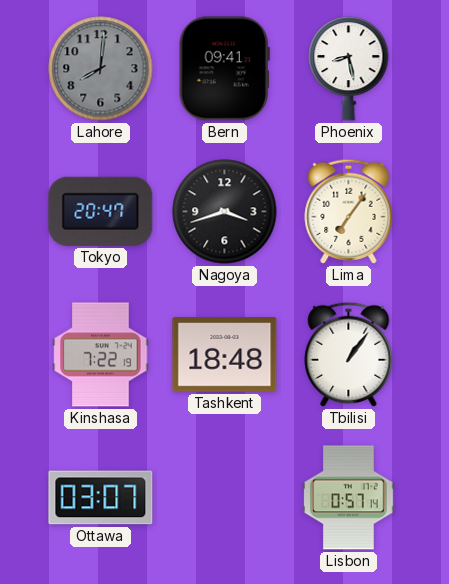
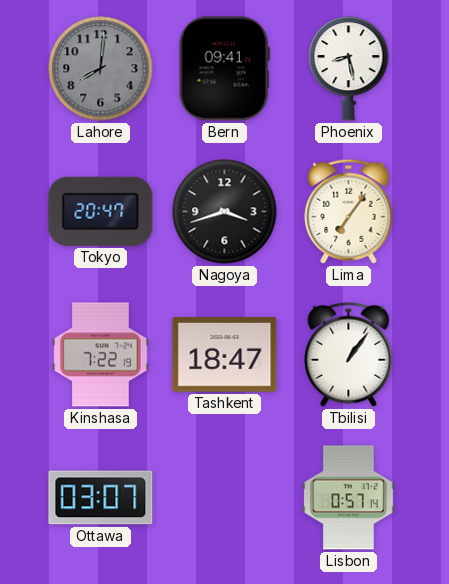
Tashkent: 18:48 -> 18:47
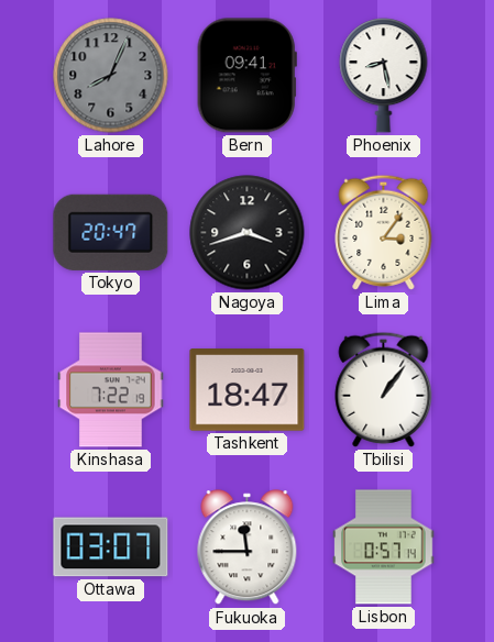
Lahore: 8:01 -> 8:04
Lima: 7:06 -> 3:06
Fukuoka: none -> 11:45
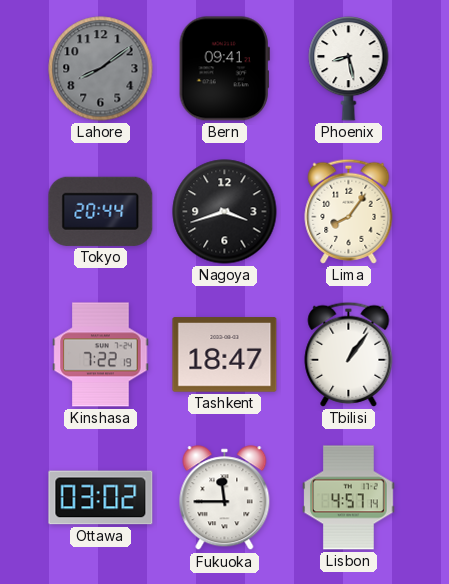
Lahore: 8:04 -> 8:09
Tokyo: 20:47 -> 20:44
Lima: 3:06 -> 8:06
Ottawa: 03:07 -> 03:02
Lisbon: 0:57 -> 4:57
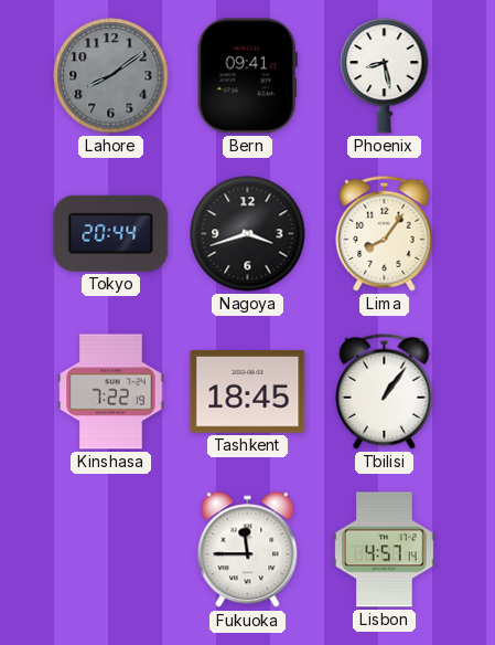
Tashkent: 18:47 -> 18:45
Ottawa: 03:02 -> none
